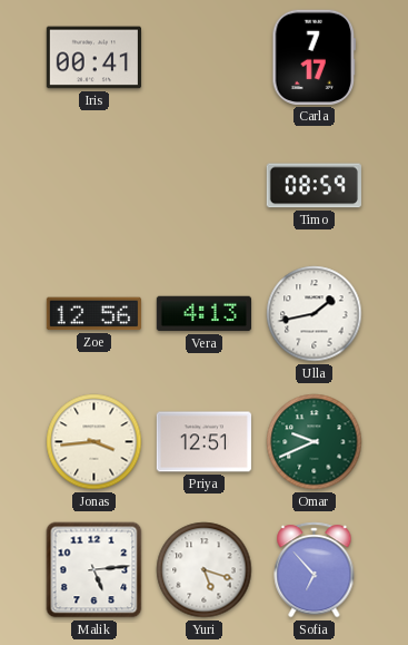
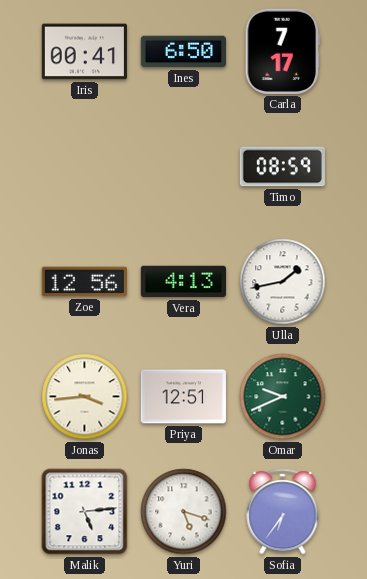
Ines: none -> 6:50
Sofia: 6:53 -> 6:36
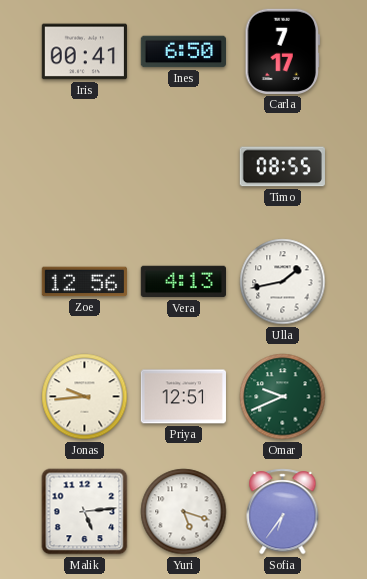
Timo: 08:59 -> 08:55
Jonas: 3:44 -> 9:44
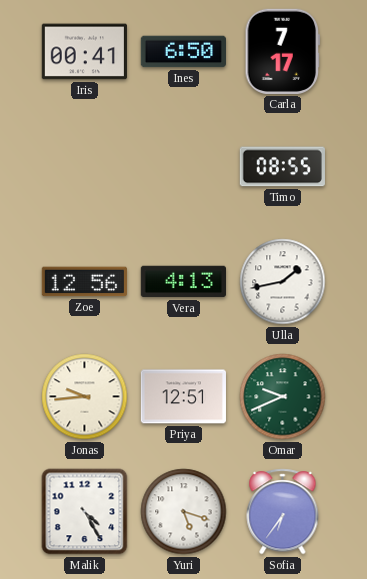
Malik: 5:14 -> 4:25
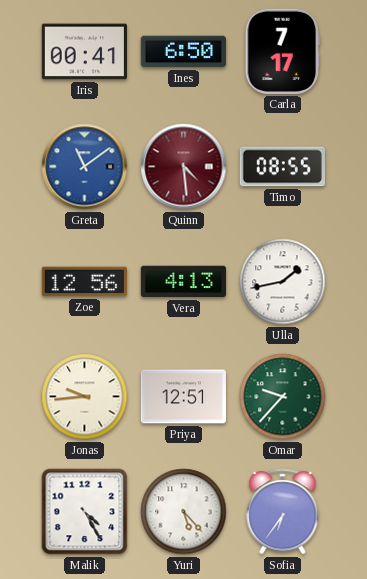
Greta: none -> 11:09
Quinn: none -> 4:29
Omar: 9:41 -> 9:37
Yuri: 5:18 -> 5:23
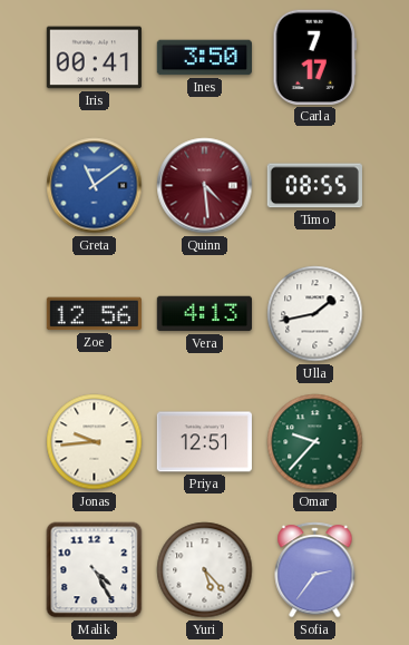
Ines: 6:50 -> 3:50
Sofia: 6:36 -> 2:36
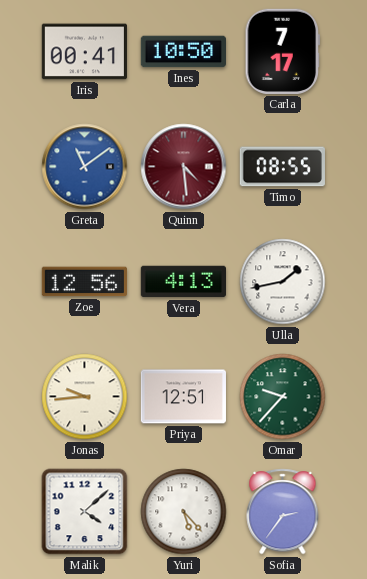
Ines: 3:50 -> 10:50
Malik: 4:25 -> 4:08
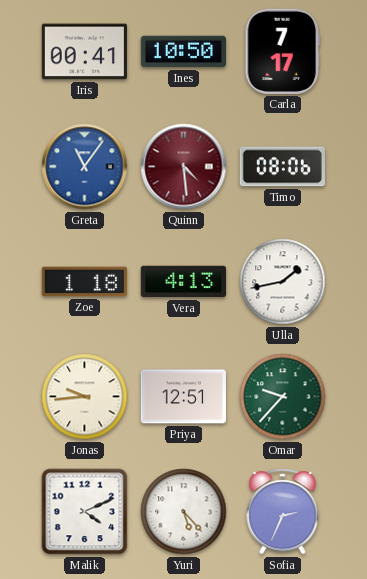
Greta: 11:09 -> 11:06
Timo: 08:55 -> 08:06
Zoe: 12:56 -> 1:18
Malik: 4:08 -> 4:11
Sofia: 2:36 -> 2:34
